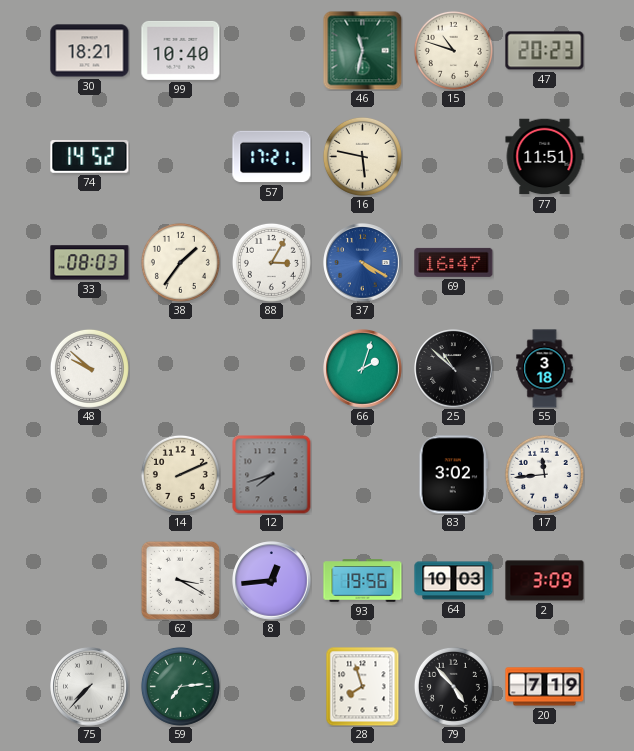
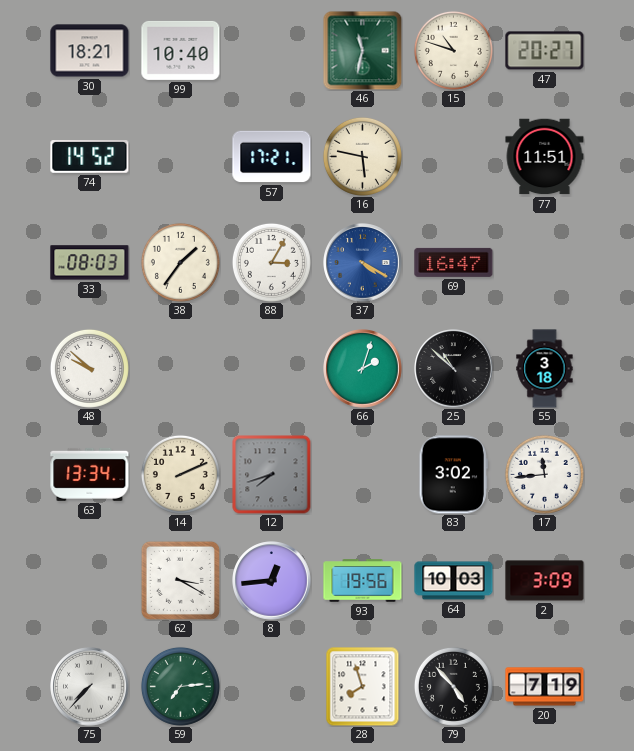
47: 20:23 -> 20:27
63: none -> 13:34
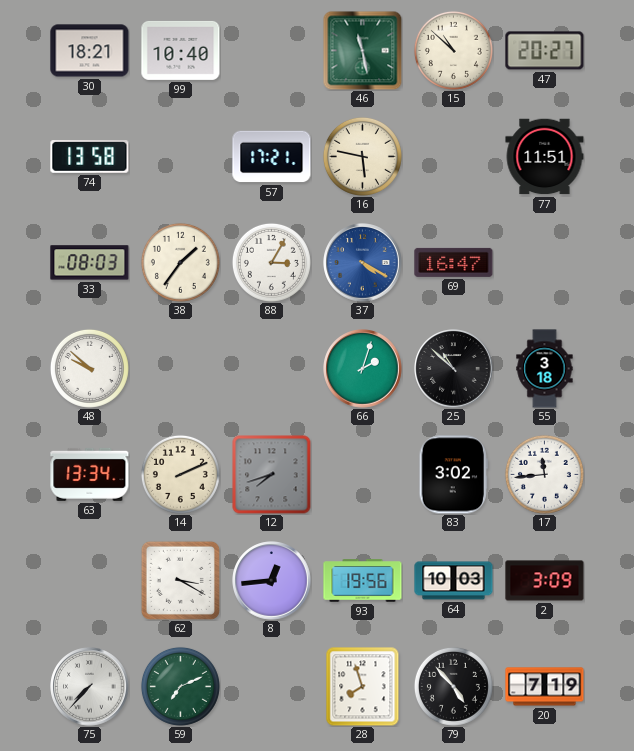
46: 11:32 -> 11:28
15: 10:48 -> 10:52
74: 14:52 -> 13:58
59: 7:14 -> 7:11
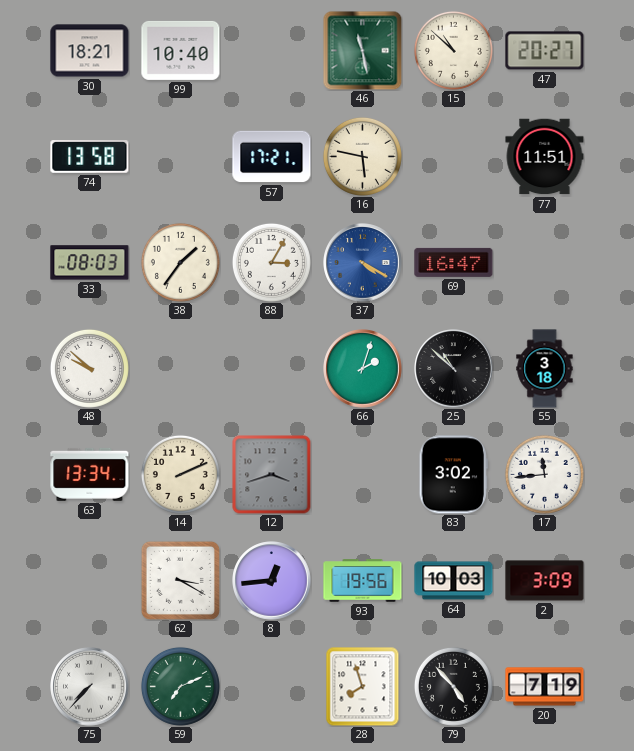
12: 7:42 -> 3:42
